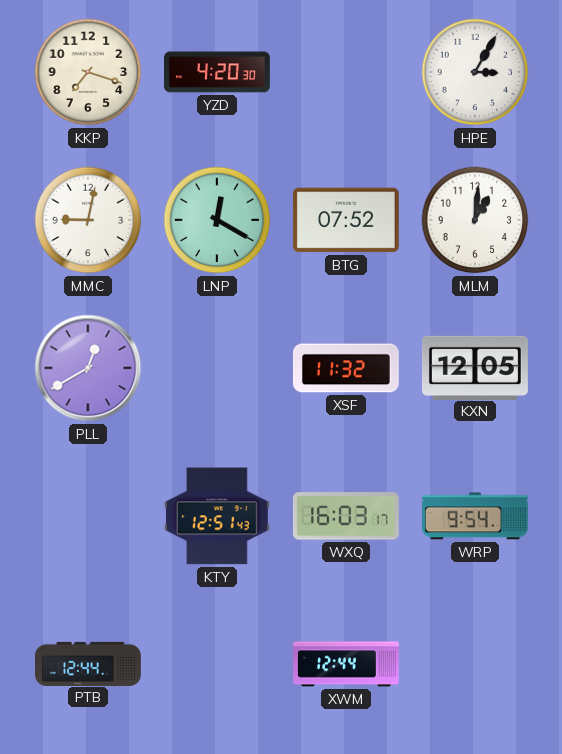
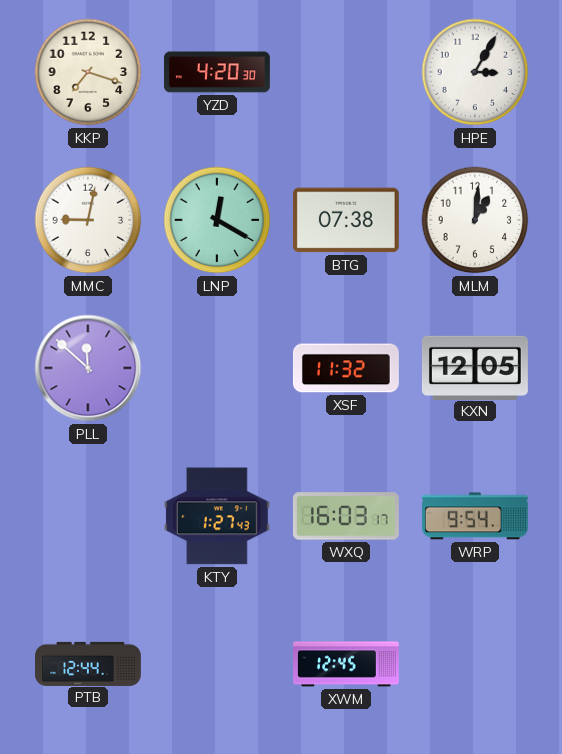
BTG: 07:52 -> 07:38
PLL: 12:40 -> 11:52
KTY: 12:51 -> 1:27
XWM: 12:44 -> 12:45
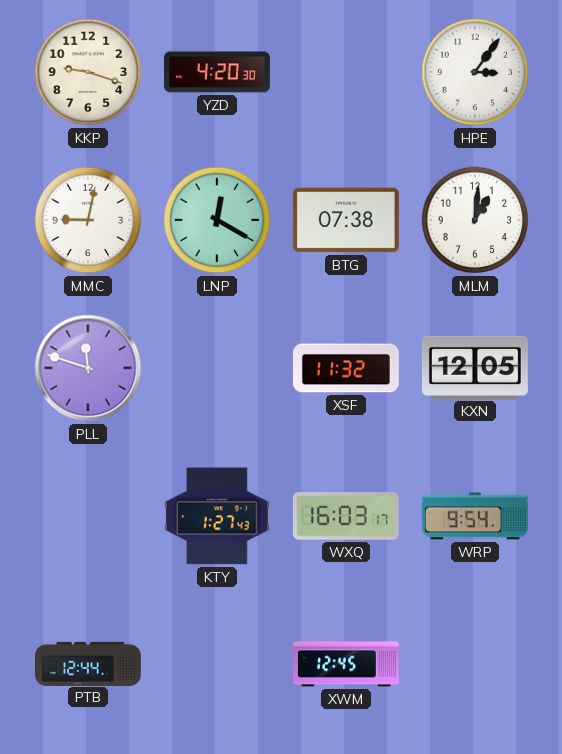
KKP: 7:18 -> 9:18
HPE: 3:05 -> 3:06
PLL: 11:52 -> 11:48
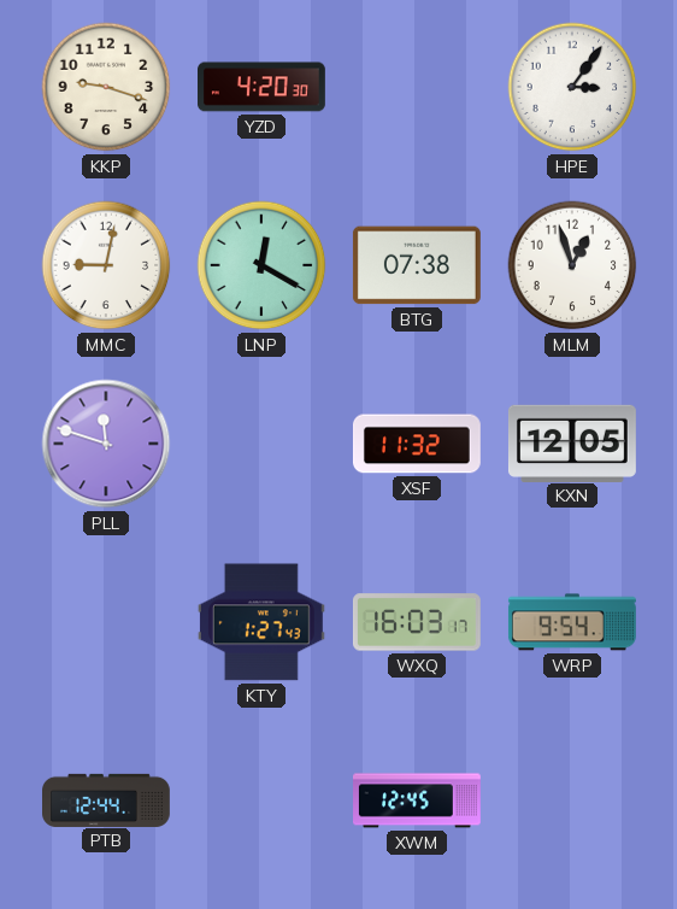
MLM: 1:01 -> 12:57
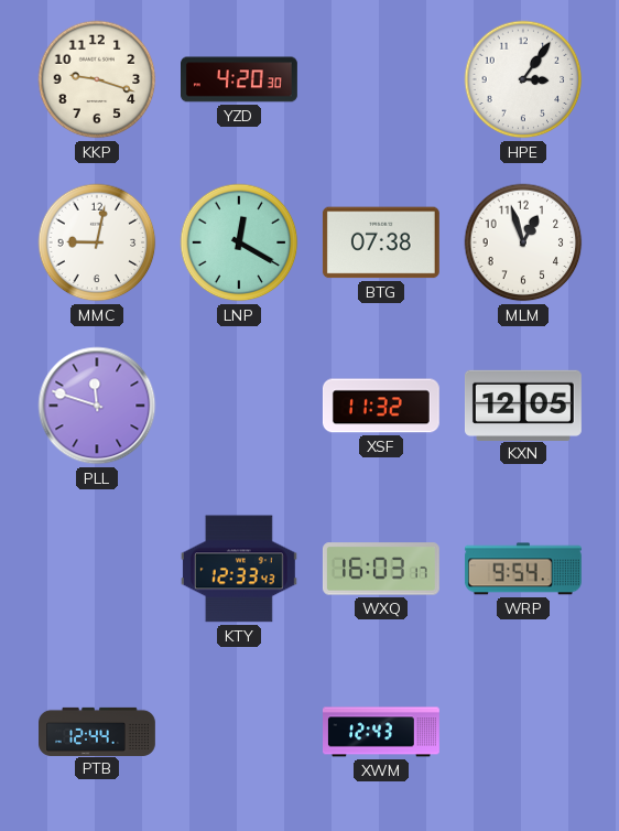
KTY: 1:27 -> 12:33
XWM: 12:45 -> 12:43
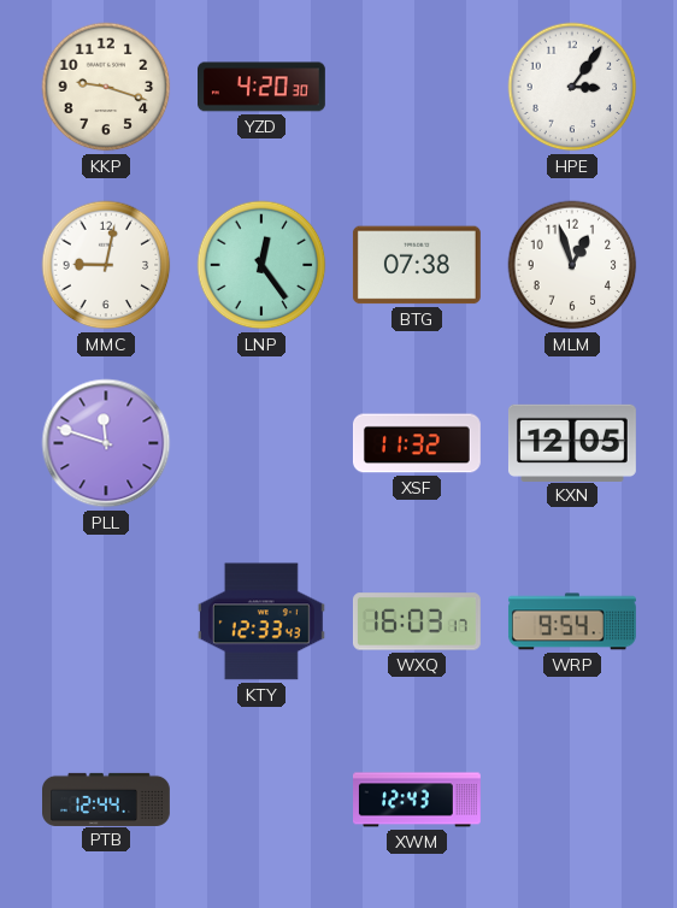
LNP: 12:20 -> 12:24
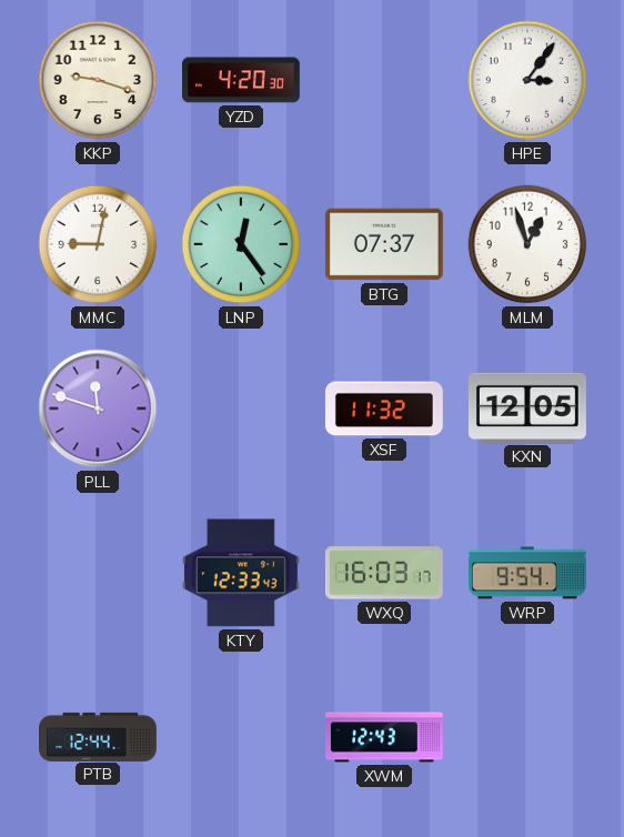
BTG: 07:38 -> 07:37
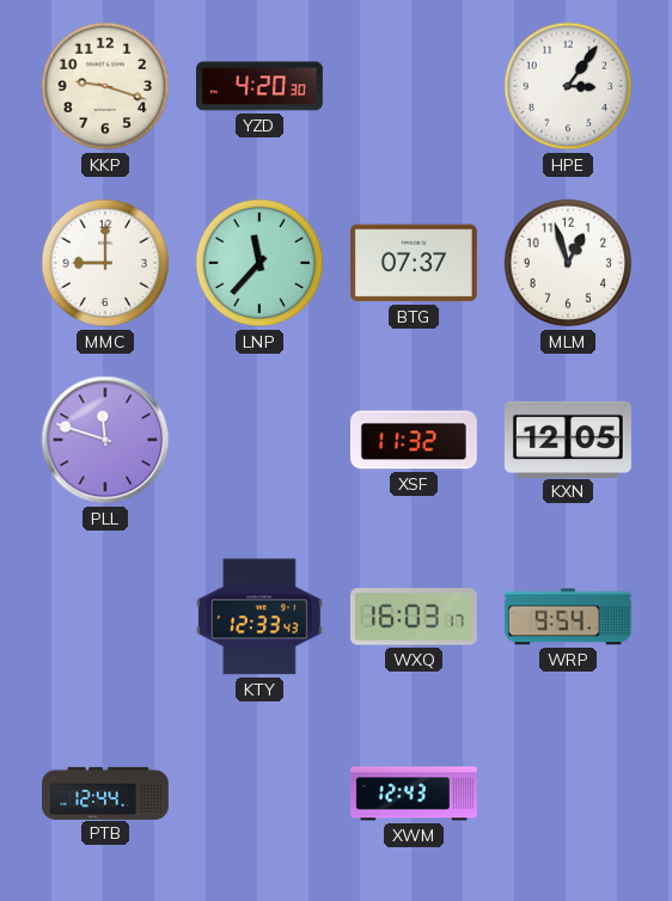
MMC: 9:02 -> 9:00
LNP: 12:24 -> 11:37
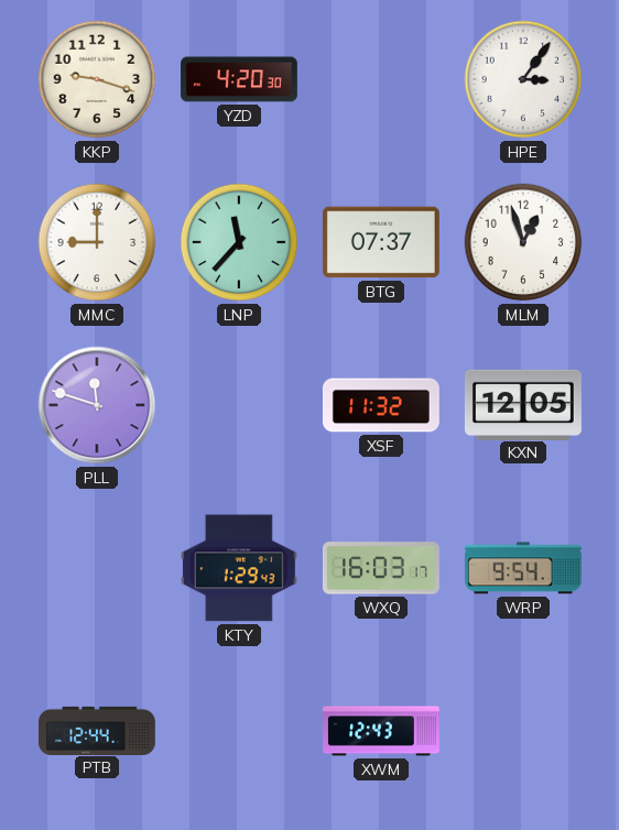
KTY: 12:33 -> 1:29
